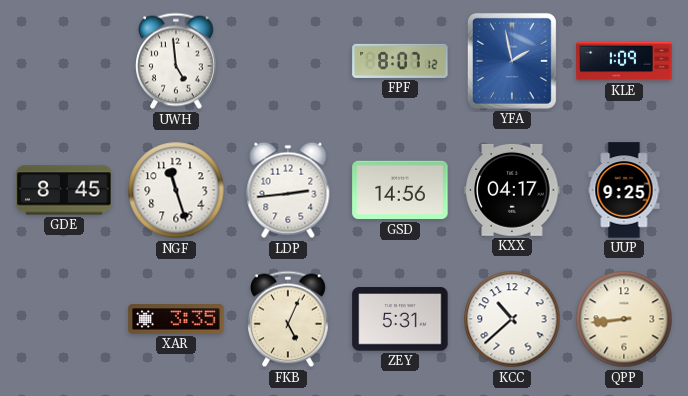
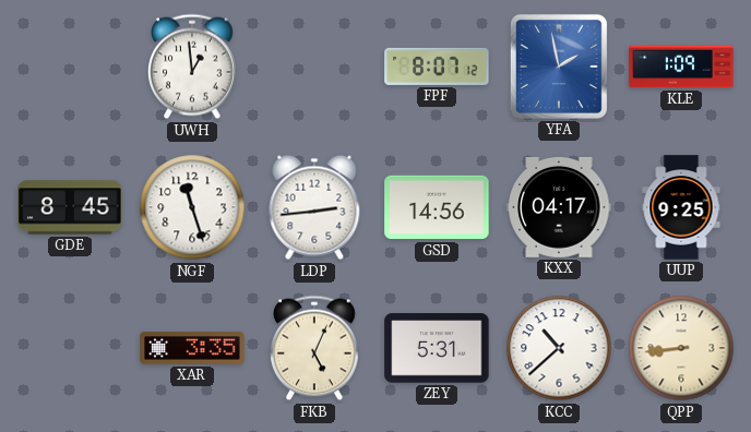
UWH: 4:59 -> 12:59
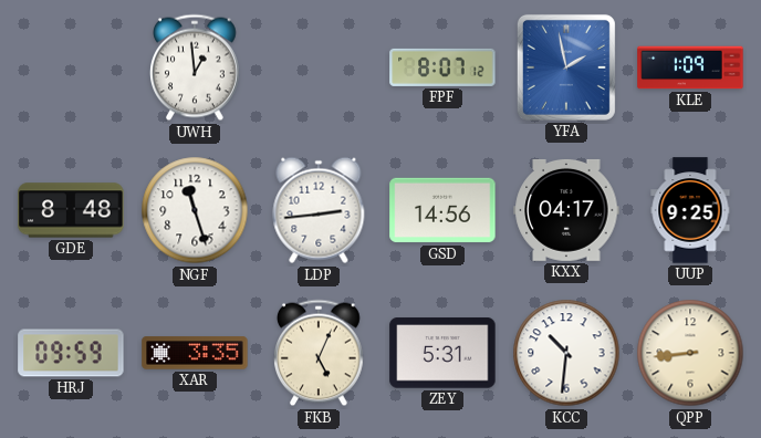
GDE: 8:45 -> 8:48
HRJ: none -> 09:59
KCC: 10:38 -> 10:31
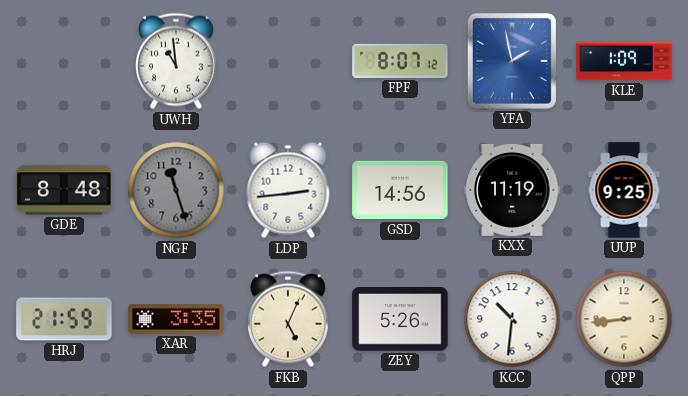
UWH: 12:59 -> 10:59
NGF dial: white -> grey
KXX: 04:17 -> 11:19
HRJ: 09:59 -> 21:59
ZEY: 5:31 -> 5:26
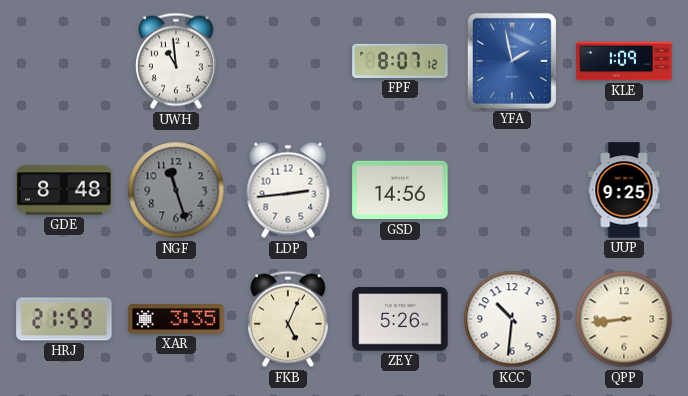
KXX: 11:19 -> none
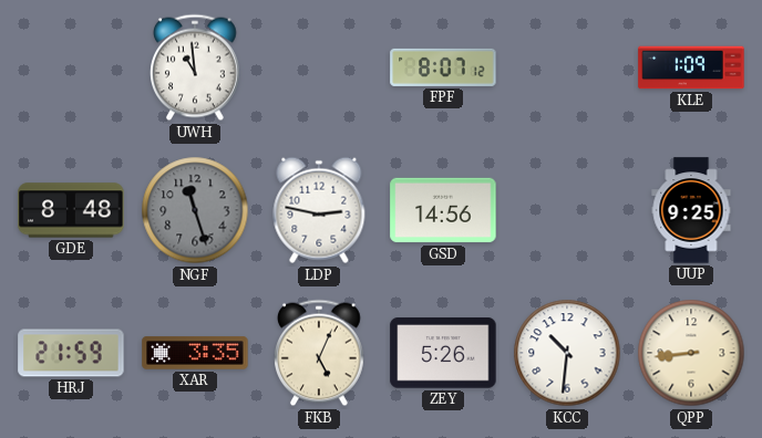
YFA: 1:58 -> none
LDP: 2:44 -> 2:47
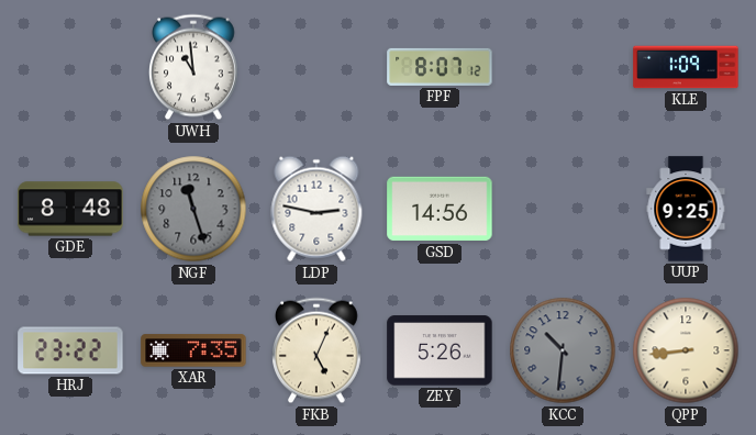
HRJ: 21:59 -> 23:22
XAR: 3:35 -> 7:35
KCC dial: white -> grey
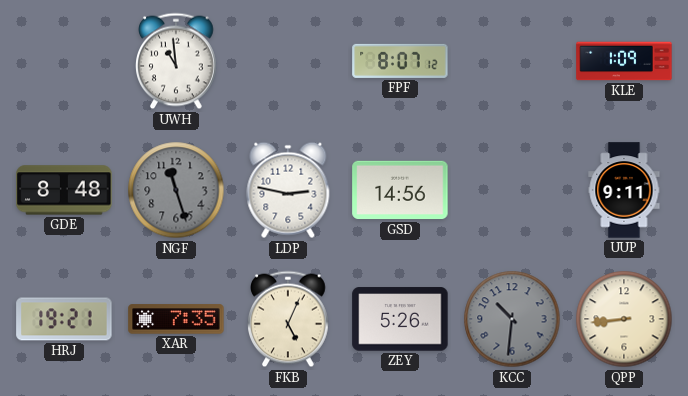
UUP: 9:25 -> 9:11
HRJ: 23:22 -> 19:21
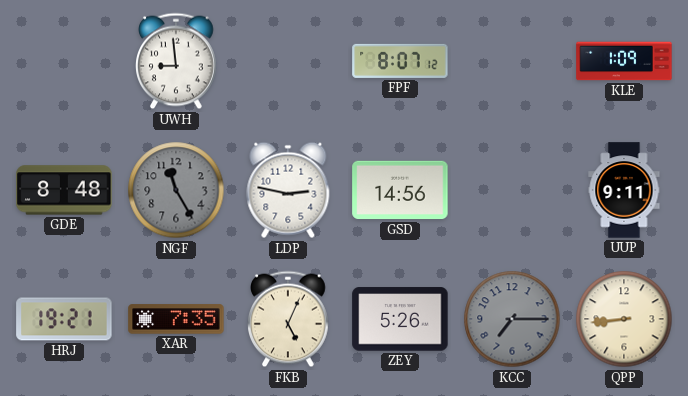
UWH: 10:59 -> 8:59
NGF: 11:27 -> 11:25
KCC: 10:31 -> 7:15
